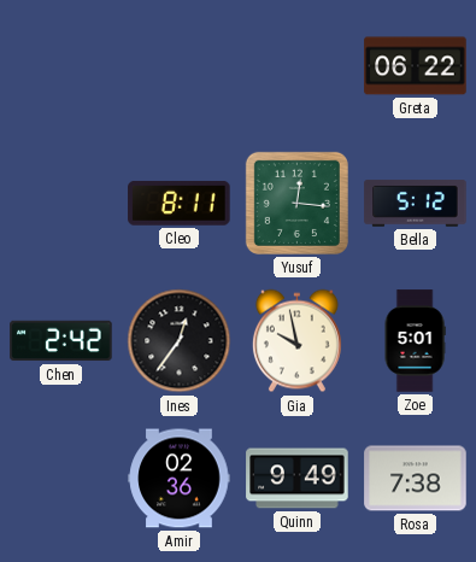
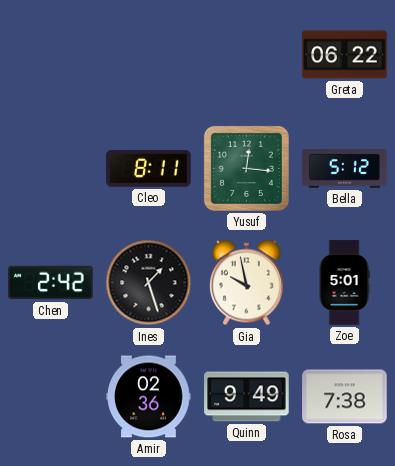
Ines: 12:36 -> 1:27
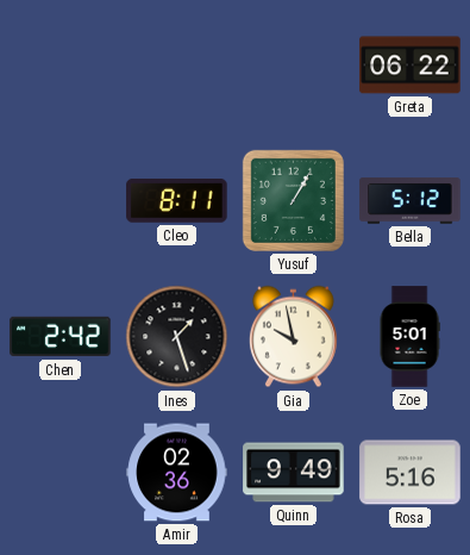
Yusuf: 12:16 -> 1:05
Rosa: 7:38 -> 5:16
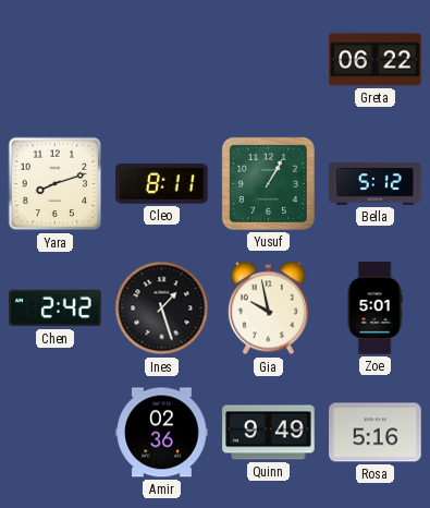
Yara: none -> 8:12
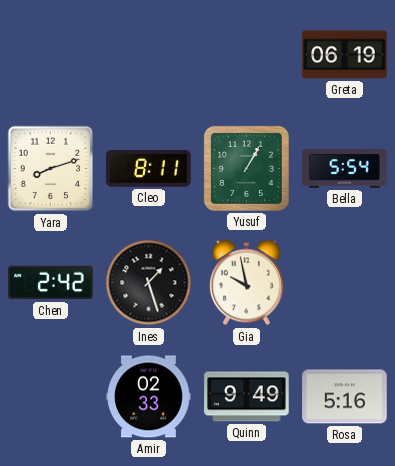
Greta: 06:22 -> 06:19
Bella: 5:12 -> 5:54
Zoe: 5:01 -> none
Amir: 02:36 -> 02:33
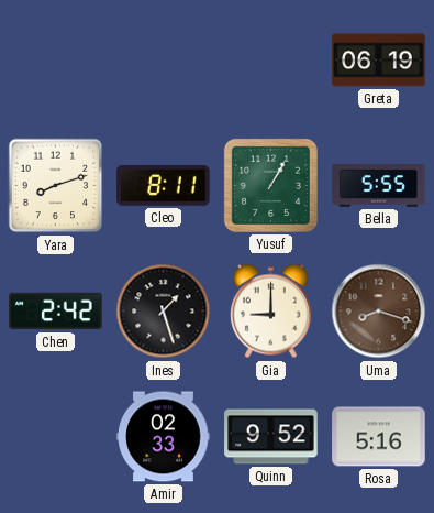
Bella: 5:54 -> 5:55
Gia: 9:58 -> 9:00
Uma: none -> 8:18
Quinn: 9:49 -> 9:52
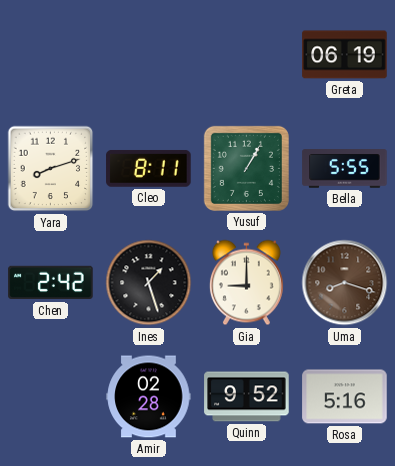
Amir: 02:33 -> 02:28
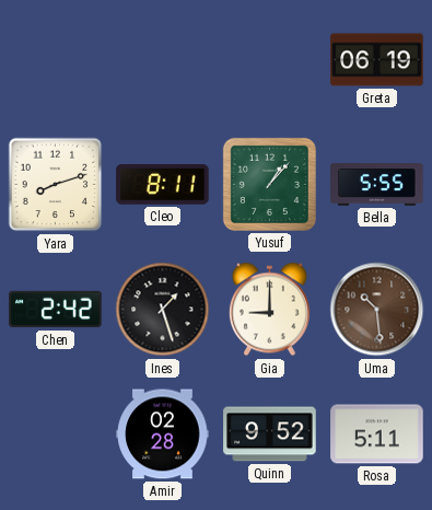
Yusuf: 1:05 -> 1:07
Uma: 8:18 -> 10:29
Rosa: 5:16 -> 5:11
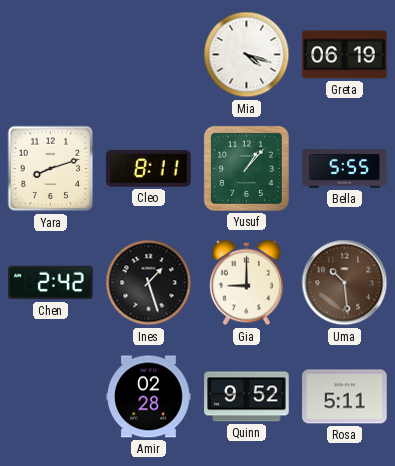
Mia: none -> 4:18
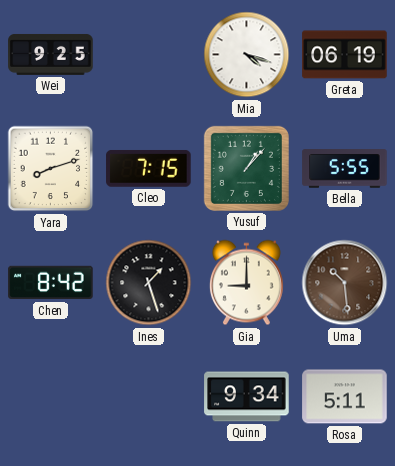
Wei: none -> 9:25
Cleo: 8:11 -> 7:15
Chen: 2:42 -> 8:42
Amir: 02:28 -> none
Quinn: 9:52 -> 9:34
